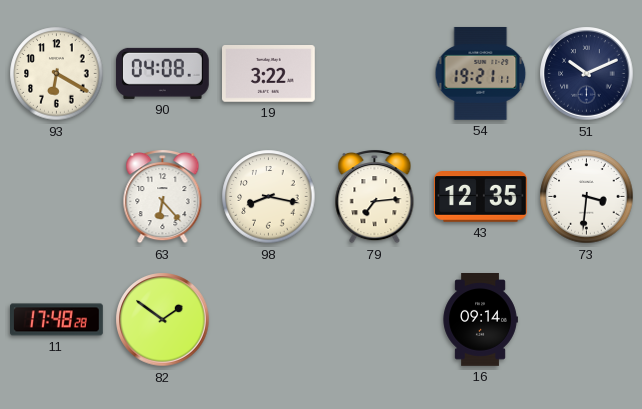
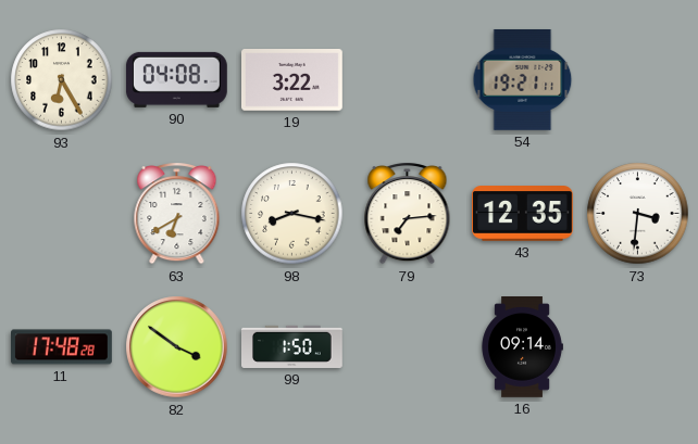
93: 6:20 -> 6:25
51: 10:11 -> none
63: 6:23 -> 6:40
82: 1:51 -> 3:51
99: none -> 1:50
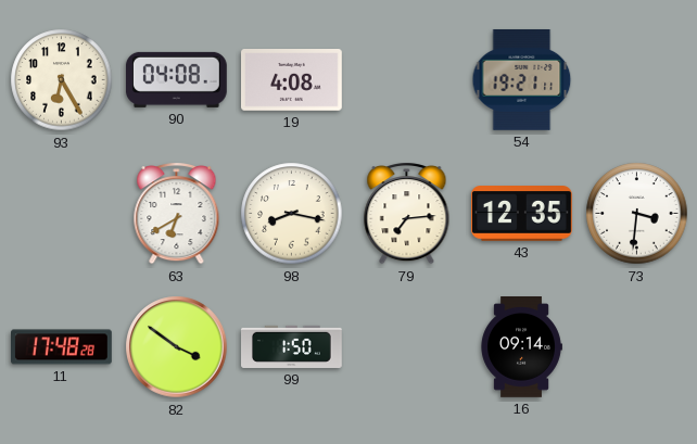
19: 3:22 -> 4:08
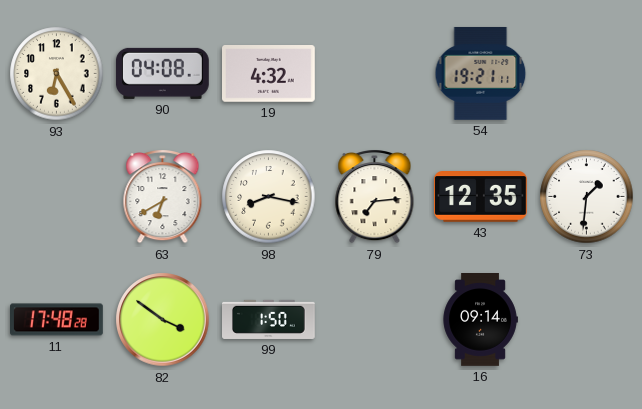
19: 4:08 -> 4:32
73: 3:31 -> 1:31
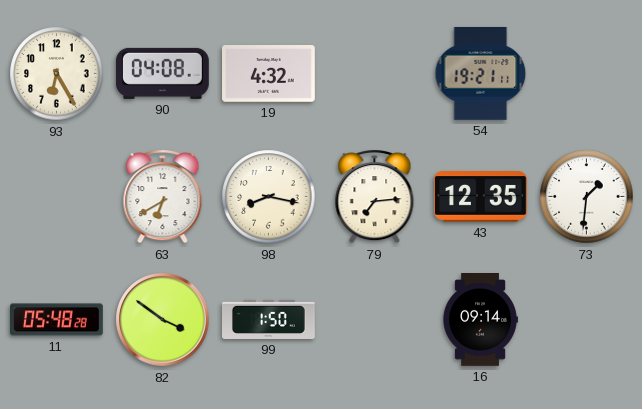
11: 17:48 -> 05:48
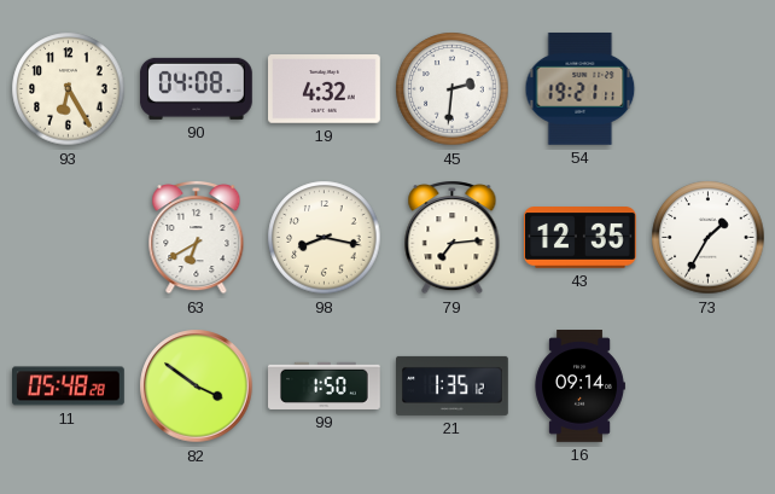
45: none -> 2:31
73: 1:31 -> 1:35
21: none -> 1:35
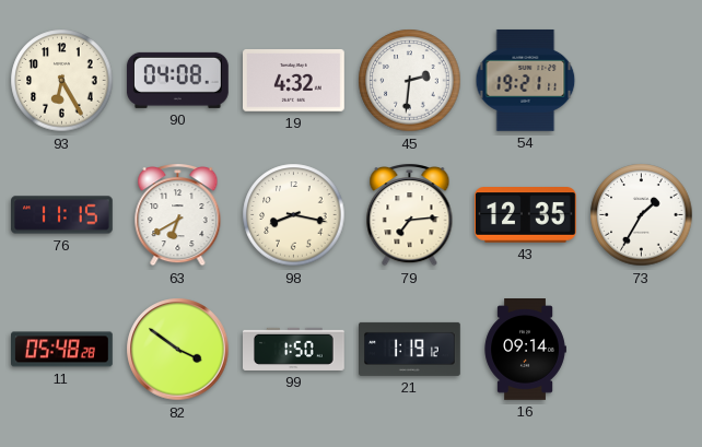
76: none -> 11:15
21: 1:35 -> 1:19
